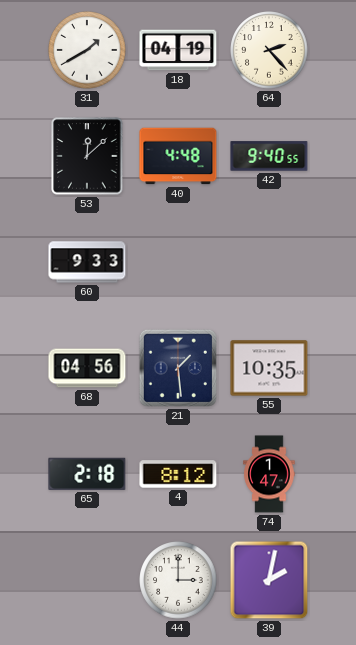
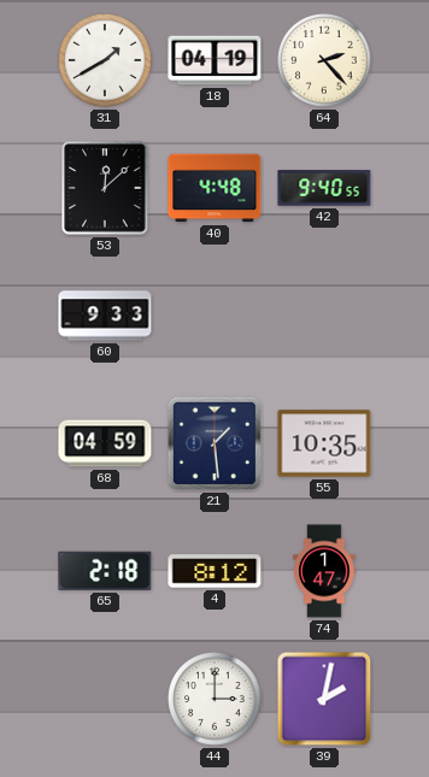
68: 04:56 -> 04:59
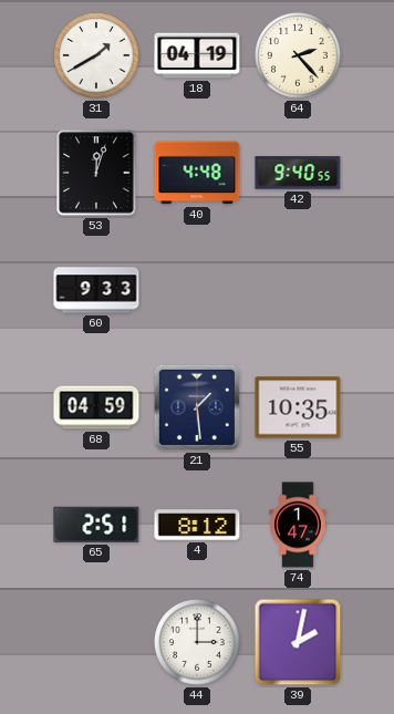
53: 12:08 -> 12:03
65: 2:18 -> 2:51
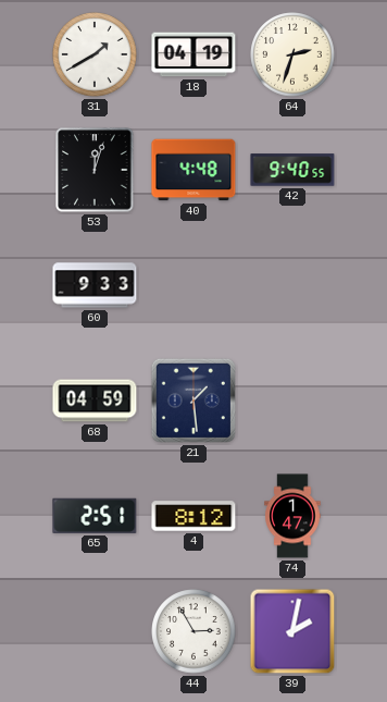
64: 2:23 -> 2:33
55: 10:35 -> none
44: 3:00 -> 2:55
